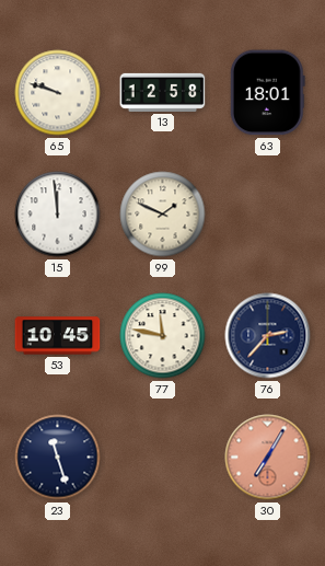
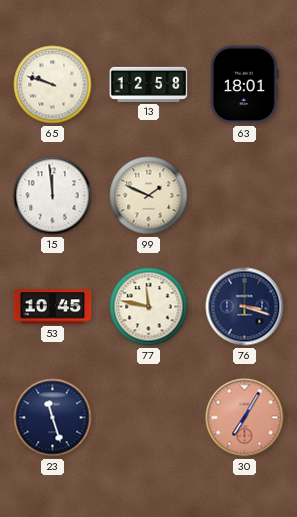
76: 2:37 -> 3:18
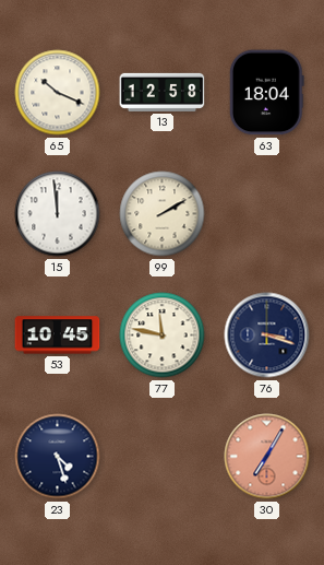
65: 9:48 -> 10:19
63: 18:01 -> 18:04
99: 1:49 -> 2:10
23: 11:27 -> 4:27
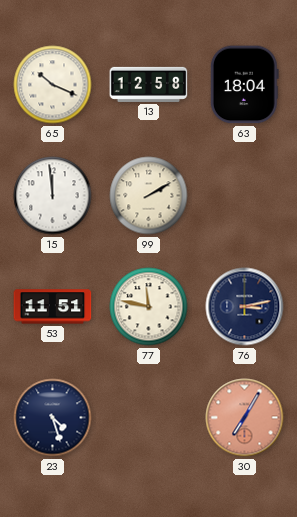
53: 10:45 -> 11:51
76: 3:18 -> 3:13
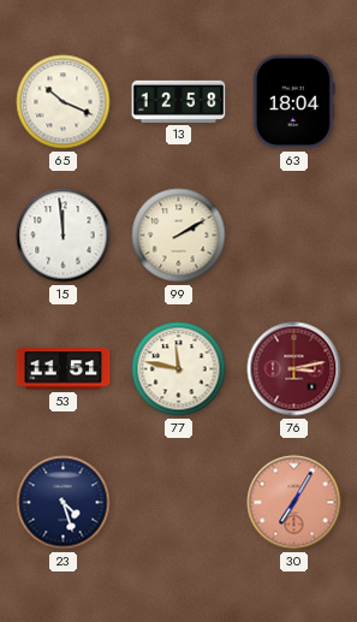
76 dial: navy -> burgundy
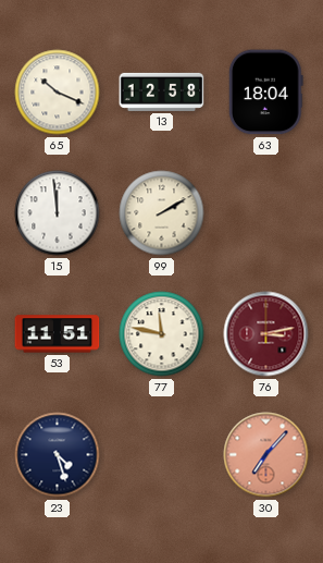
30: 7:05 -> 7:07
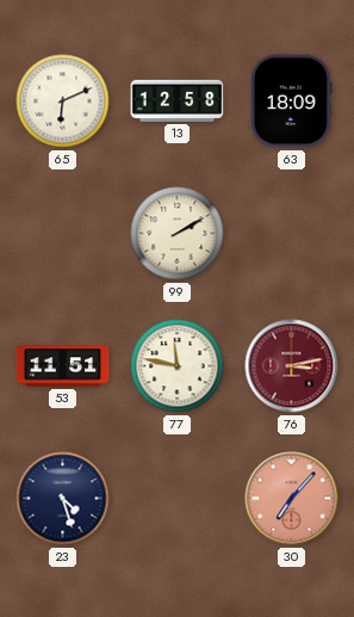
65: 10:19 -> 6:11
63: 18:04 -> 18:09
15: 11:59 -> none
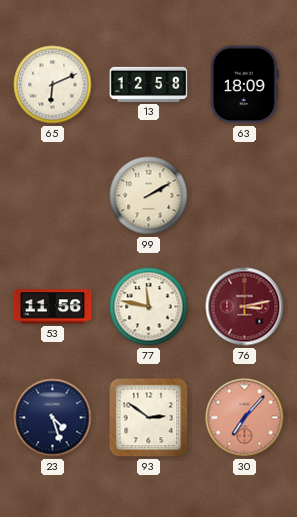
53: 11:51 -> 11:56
93: none -> 2:51
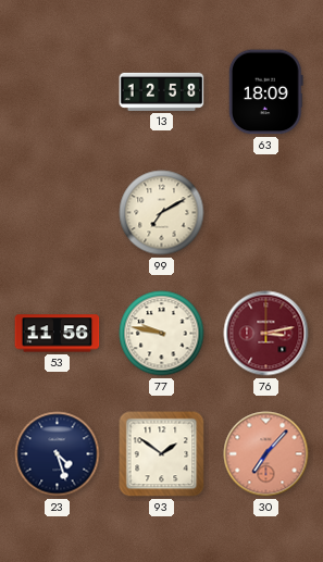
65: 6:11 -> none
99: 2:10 -> 7:10
77: 11:47 -> 9:47
93: 2:51 -> 1:51
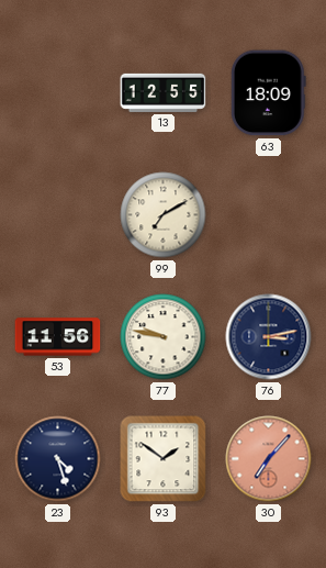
13: 12:58 -> 12:55
76 dial: burgundy -> navy
